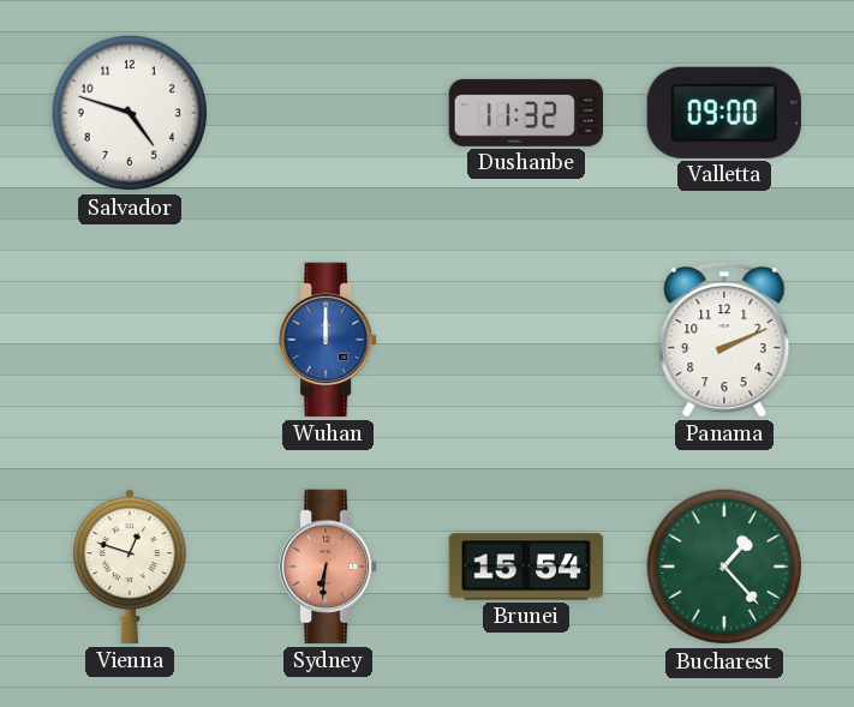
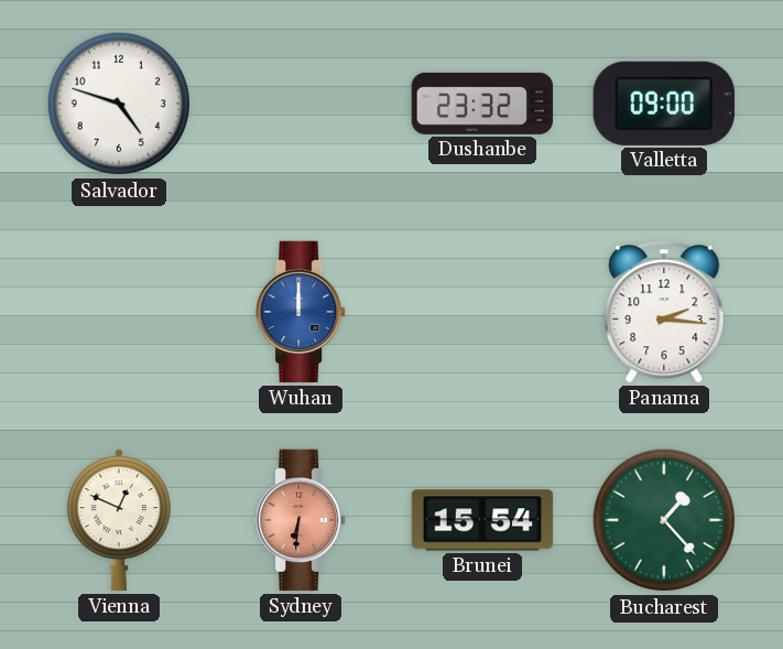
Dushanbe: 11:32 -> 23:32
Panama: 2:11 -> 2:16
Vienna: 12:48 -> 12:49
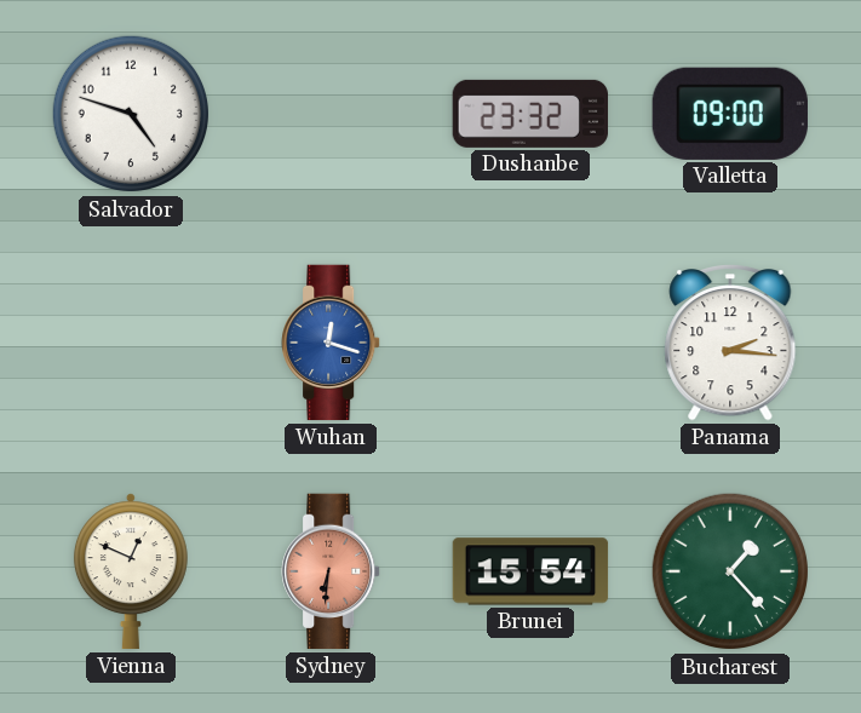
Wuhan: 12:00 -> 12:18
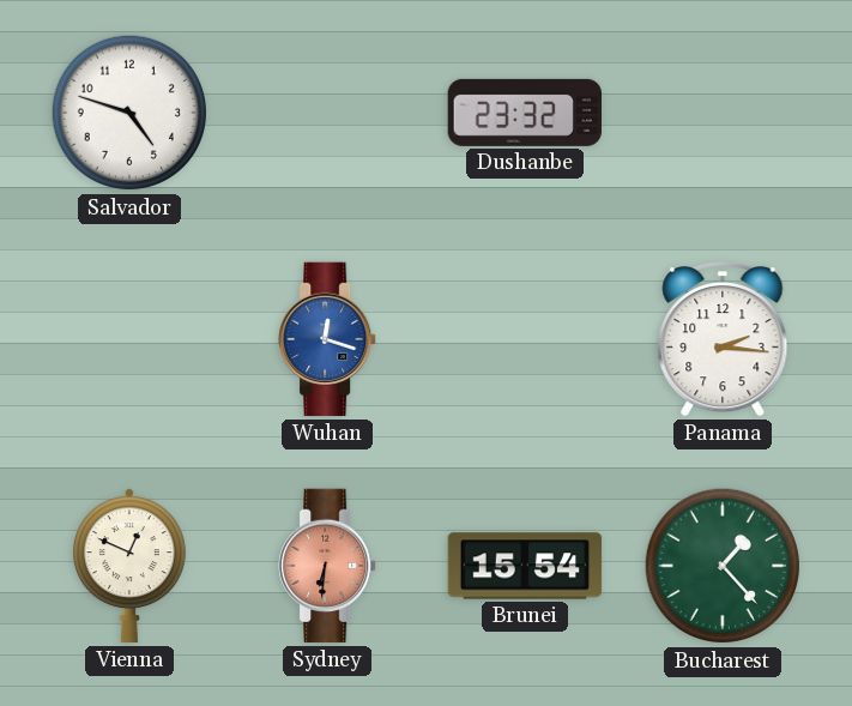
Valletta: 09:00 -> none
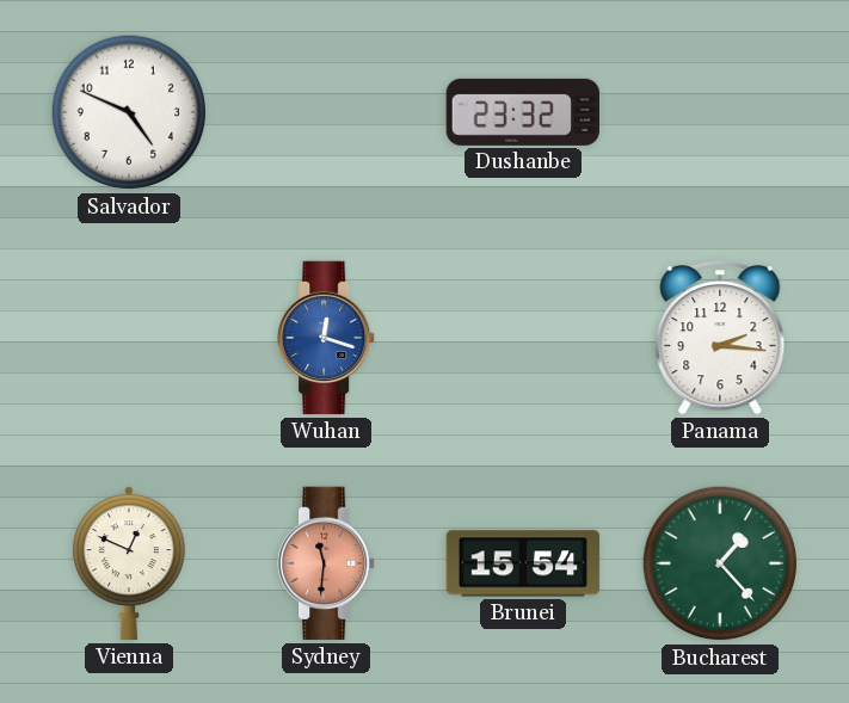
Salvador: 4:48 -> 4:49
Sydney: 6:31 -> 11:31
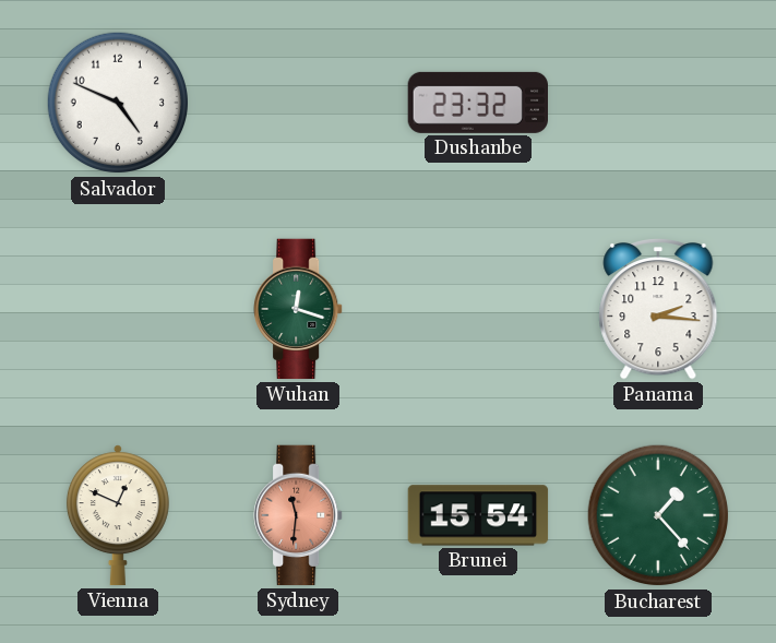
Wuhan dial: blue -> green
